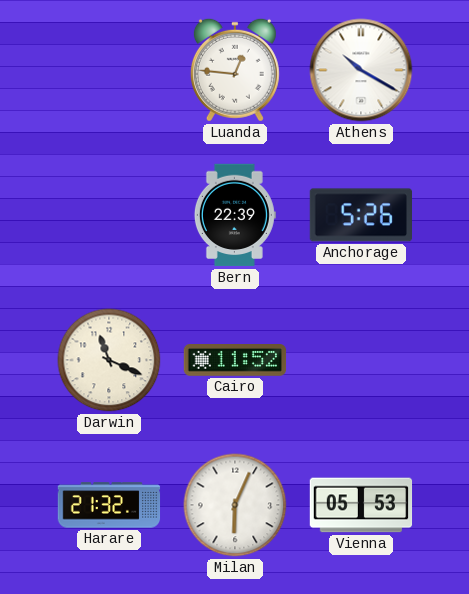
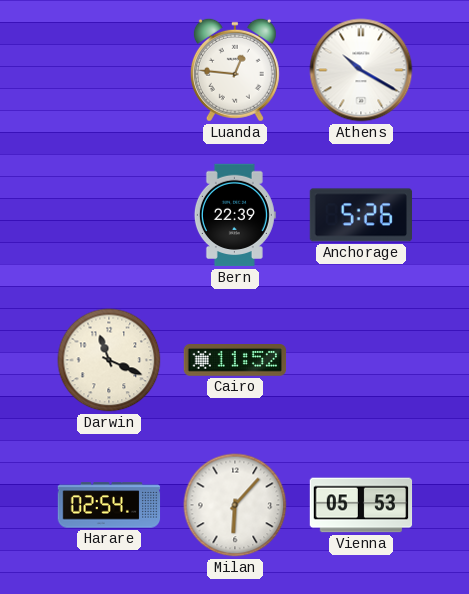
Harare: 21:32 -> 02:54
Milan: 6:04 -> 6:07
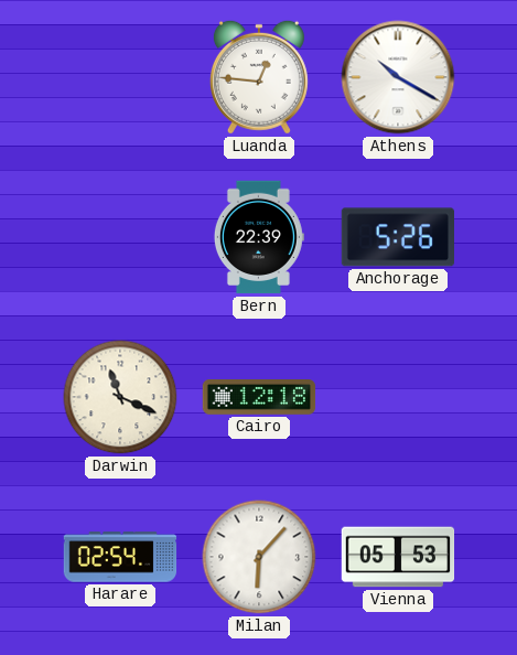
Cairo: 11:52 -> 12:18
